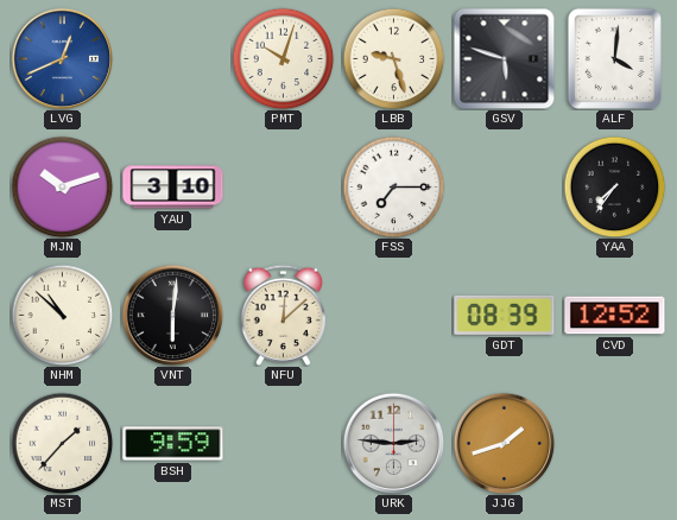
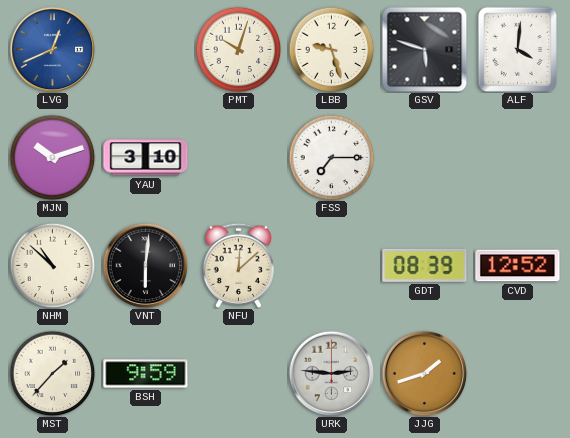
YAA: 7:36 -> none
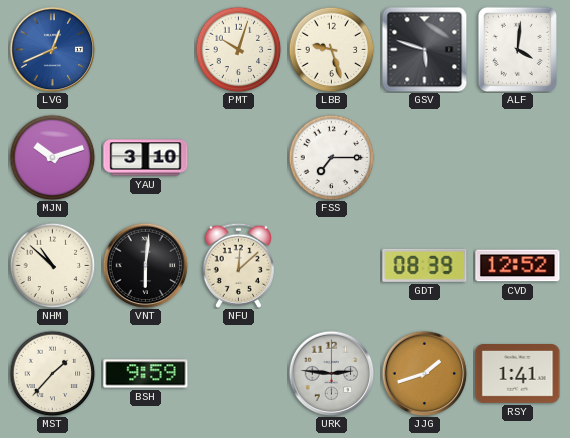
RSY: none -> 1:41
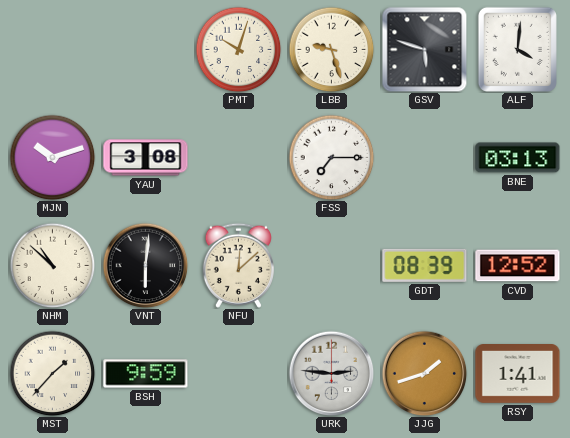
LVG: 12:41 -> none
YAU: 3:10 -> 3:08
BNE: none -> 03:13
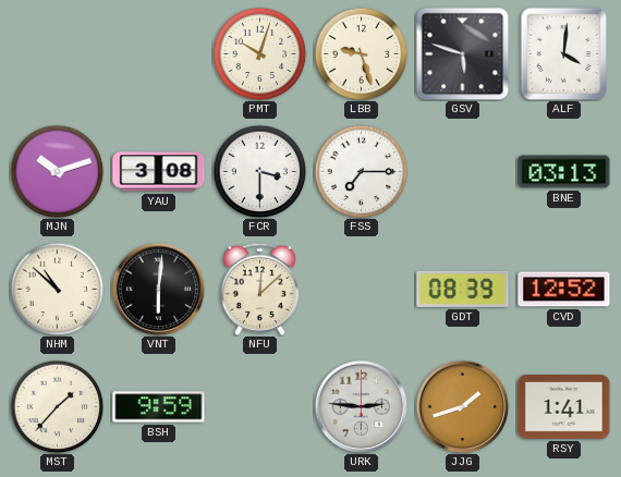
FCR: none -> 3:30
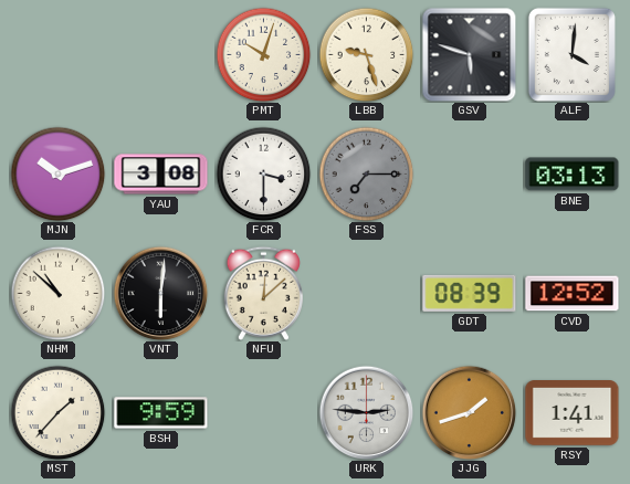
FSS dial: white -> grey
